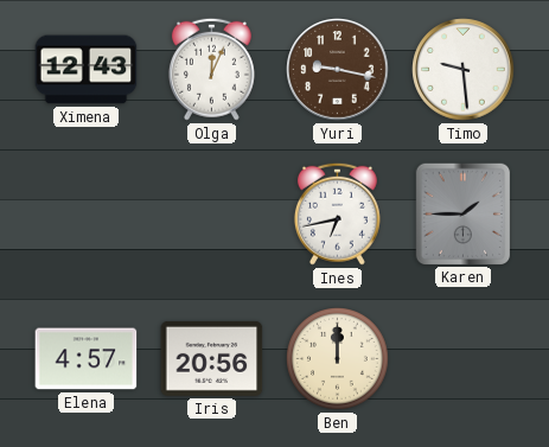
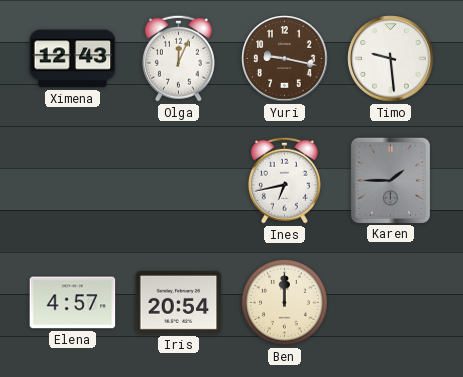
Iris: 20:56 -> 20:54
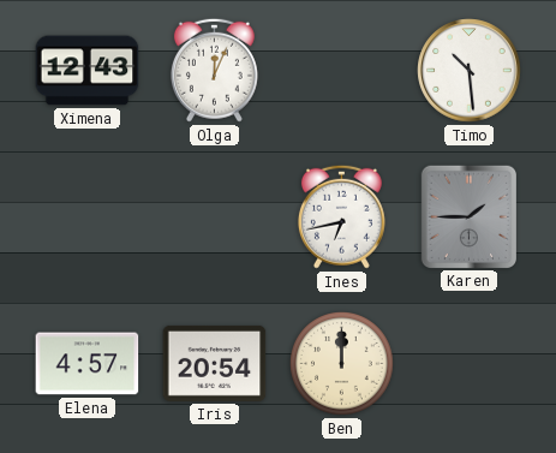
Yuri: 9:17 -> none
Timo: 9:29 -> 10:29
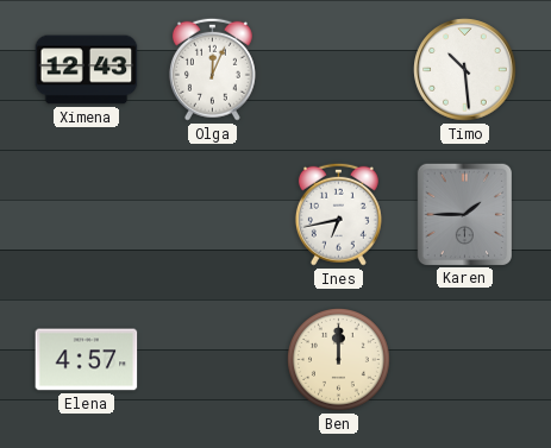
Iris: 20:54 -> none
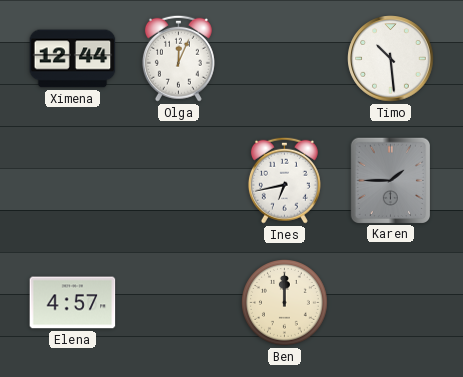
Ximena: 12:43 -> 12:44
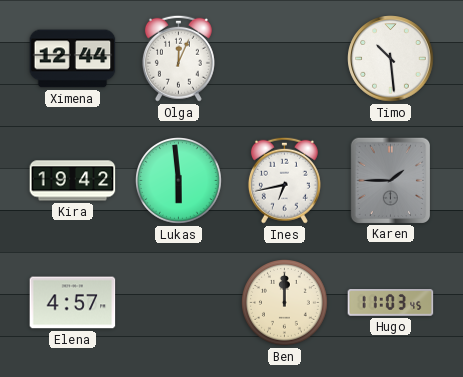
Kira: none -> 19:42
Lukas: none -> 5:59
Hugo: none -> 11:03
